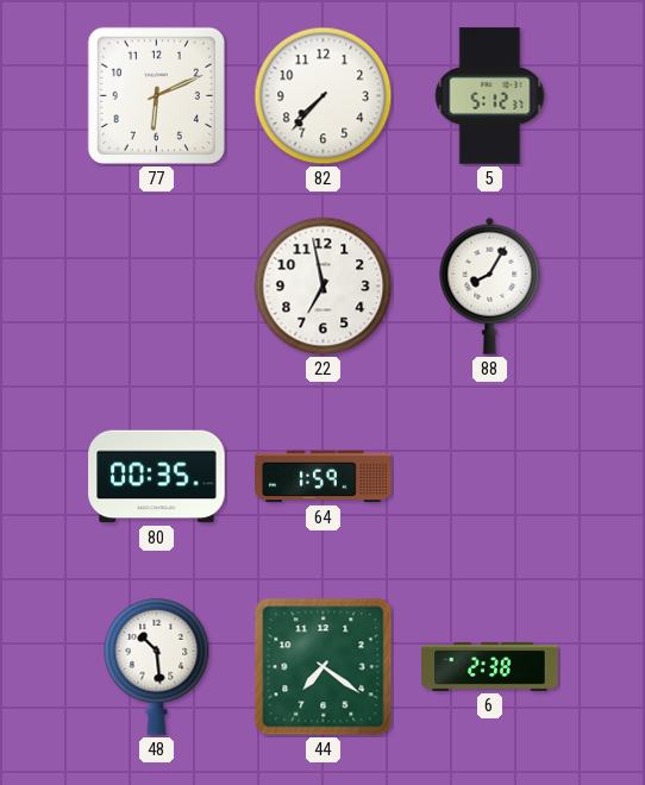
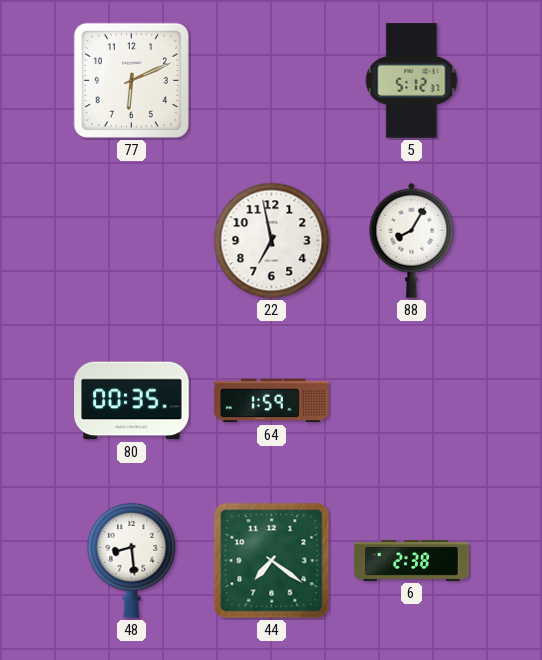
82: 7:37 -> none
48: 10:29 -> 8:29
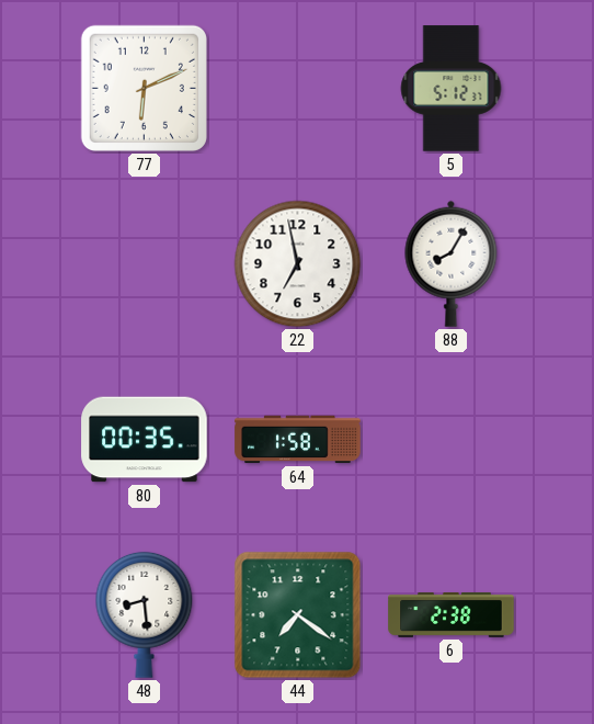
64: 1:59 -> 1:58
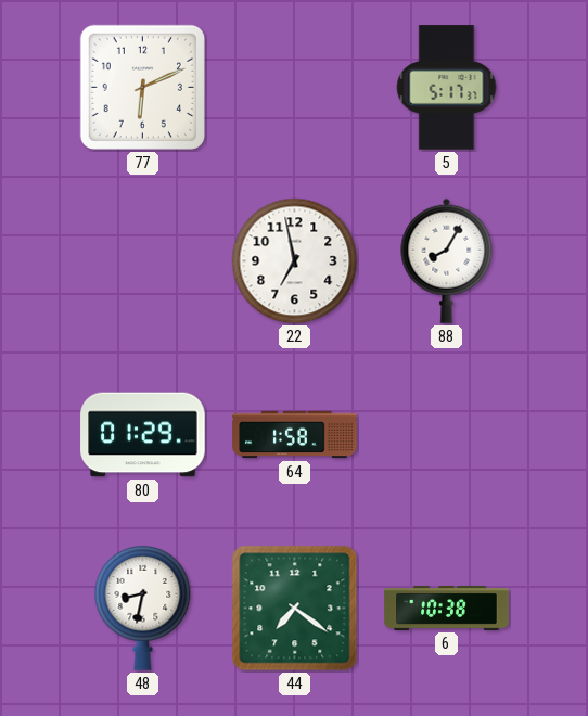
5: 5:12 -> 5:17
80: 00:35 -> 01:29
48: 8:29 -> 8:32
6: 2:38 -> 10:38
